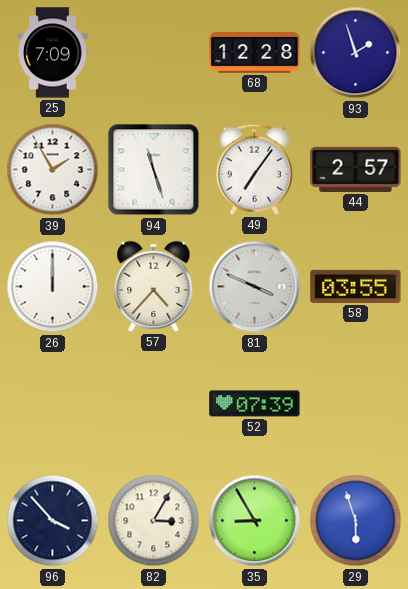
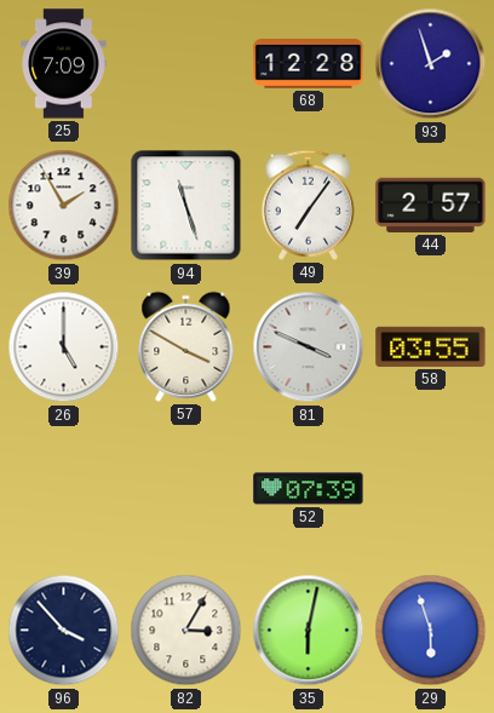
26: 12:00 -> 5:00
57: 4:37 -> 3:50
35: 8:55 -> 6:02
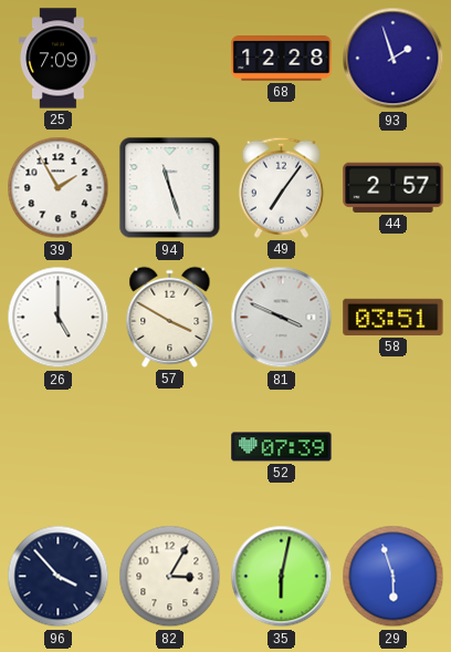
58: 03:55 -> 03:51
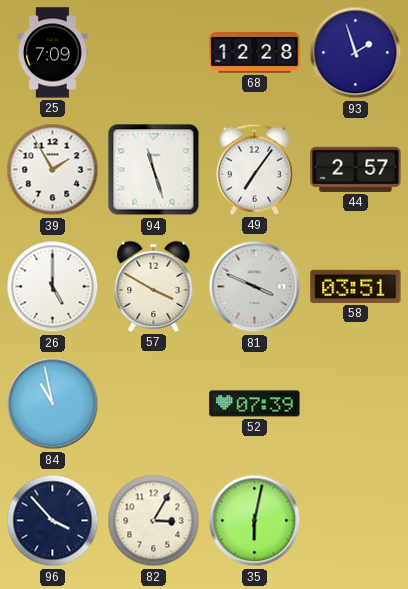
84: none -> 10:58
29: 5:57 -> none
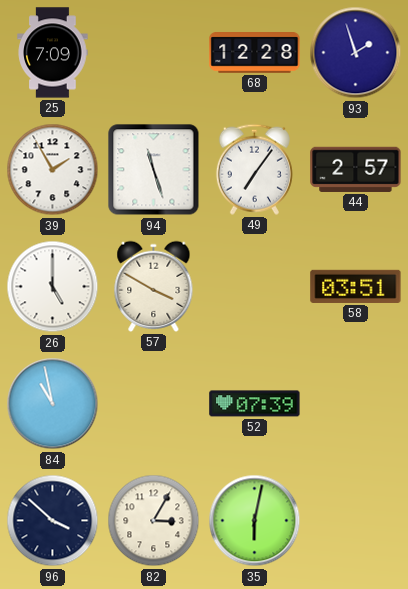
81: 3:49 -> none
96: 3:53 -> 3:52
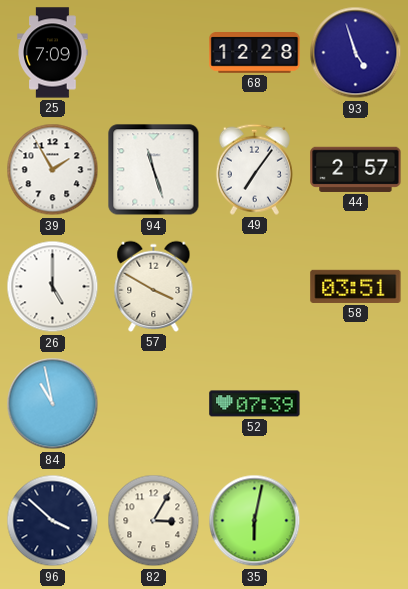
93: 1:57 -> 4:57
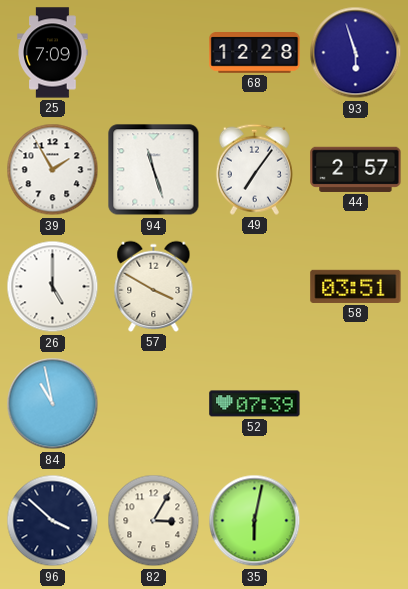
93: 4:57 -> 5:57
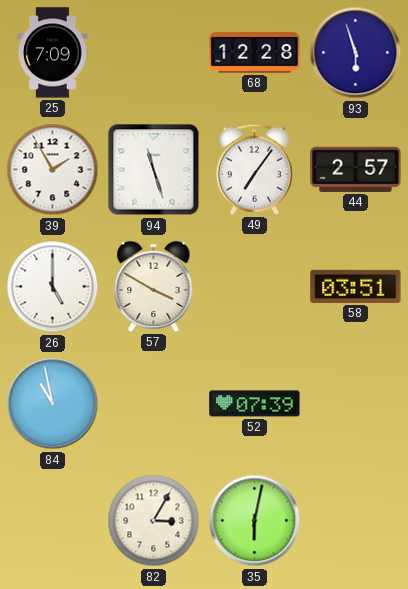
96: 3:52 -> none
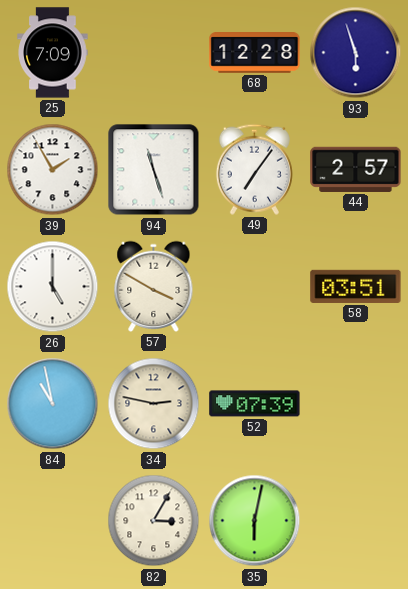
34: none -> 2:47
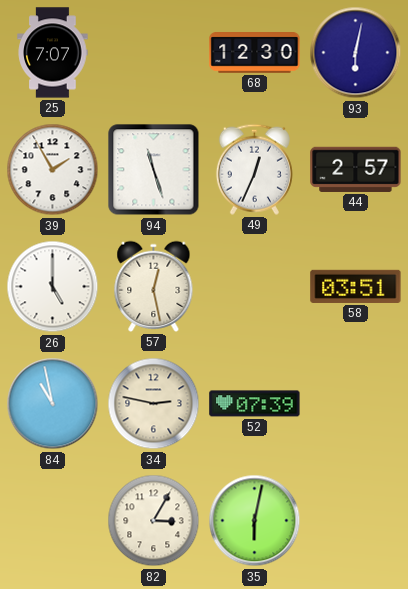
25: 7:09 -> 7:07
68: 12:28 -> 12:30
93: 5:57 -> 6:02
49: 7:06 -> 12:34
57: 3:50 -> 12:28
